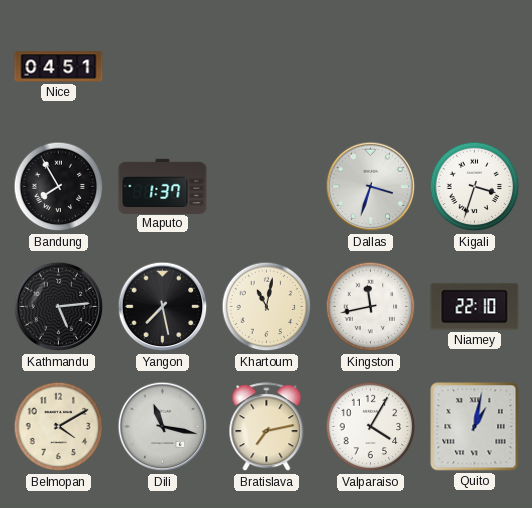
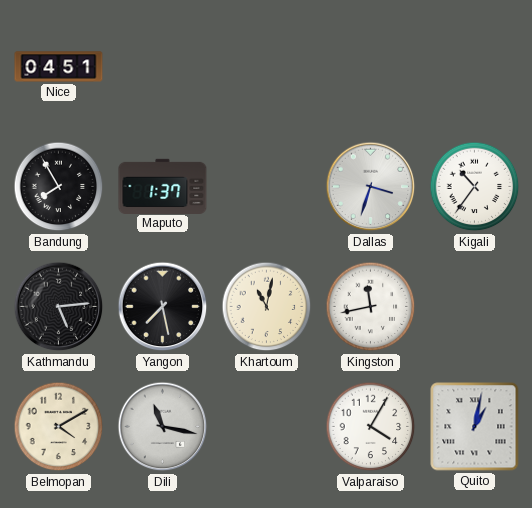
Kigali: 3:33 -> 10:36
Niamey: 22:10 -> none
Bratislava: 7:13 -> none
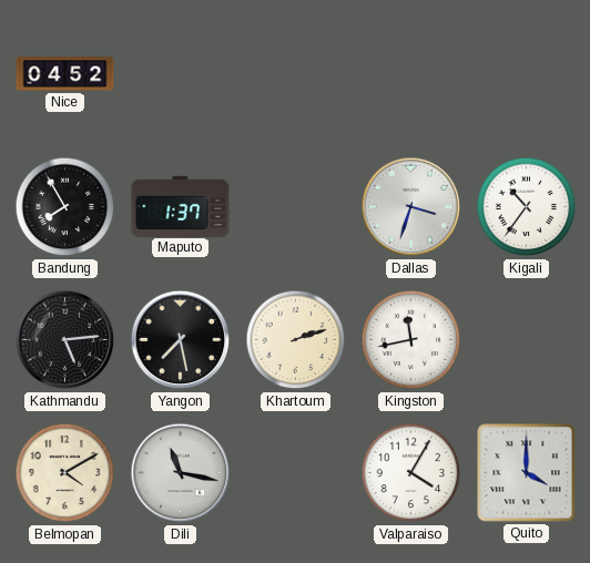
Nice: 04:51 -> 04:52
Khartoum: 11:02 -> 2:12
Quito: 1:02 -> 4:00
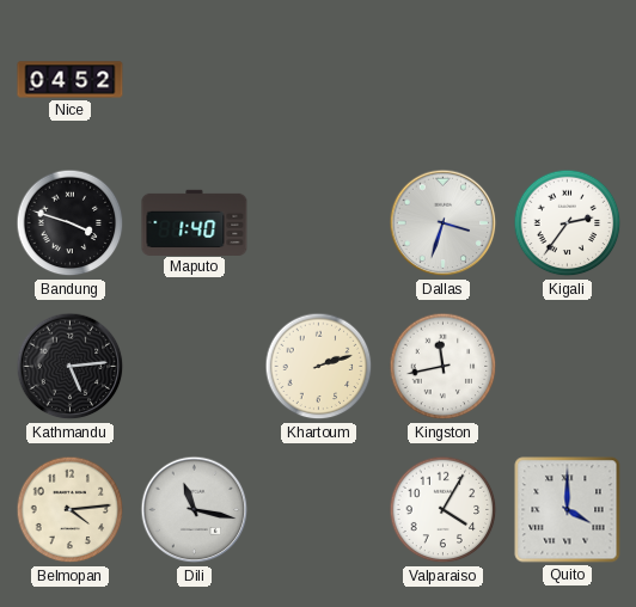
Bandung: 7:55 -> 3:48
Maputo: 1:37 -> 1:40
Kigali: 10:36 -> 2:36
Yangon: 7:28 -> none
Belmopan: 4:10 -> 4:14
